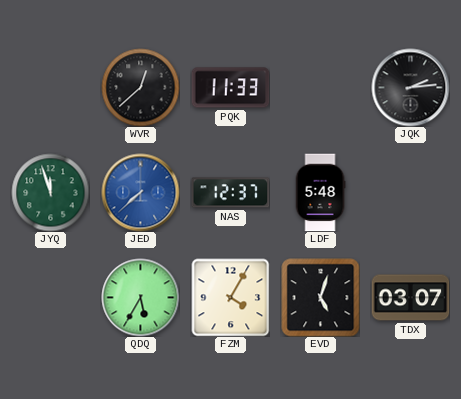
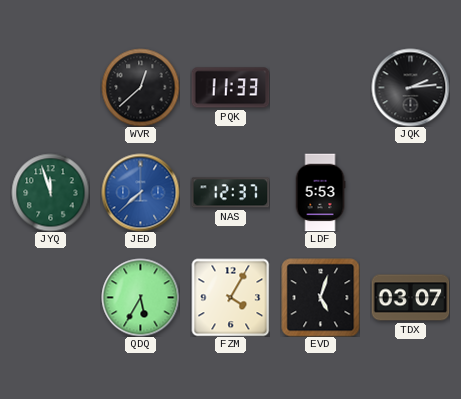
LDF: 5:48 -> 5:53
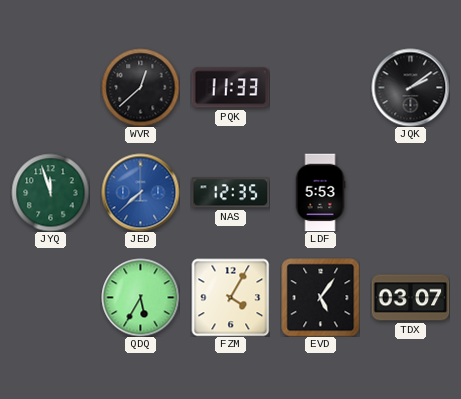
JQK: 2:14 -> 2:09
NAS: 12:37 -> 12:35
EVD: 5:03 -> 5:06
